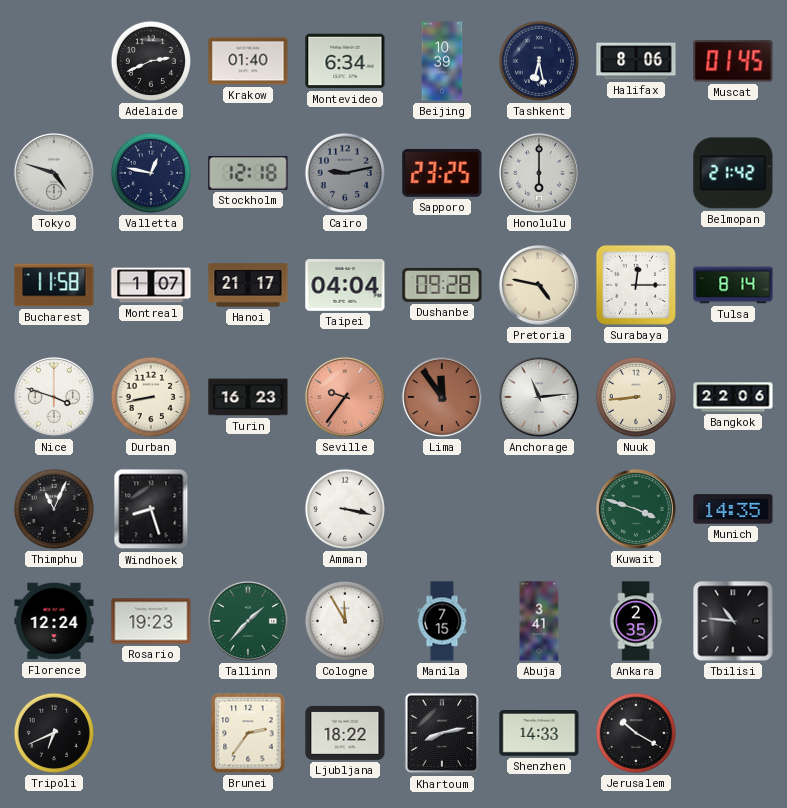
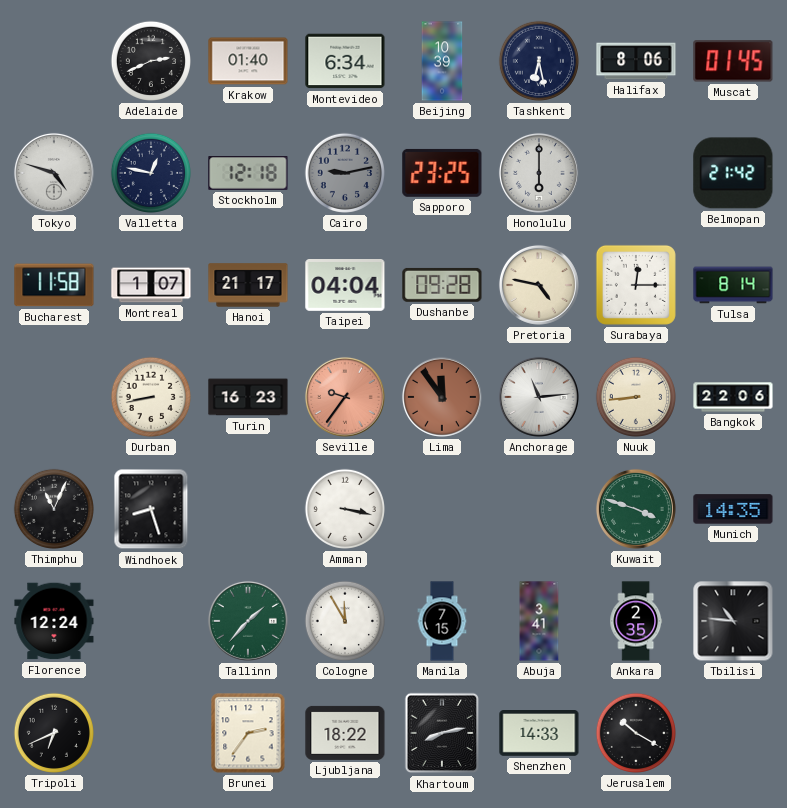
Nice: 3:48 -> none
Rosario: 19:23 -> none
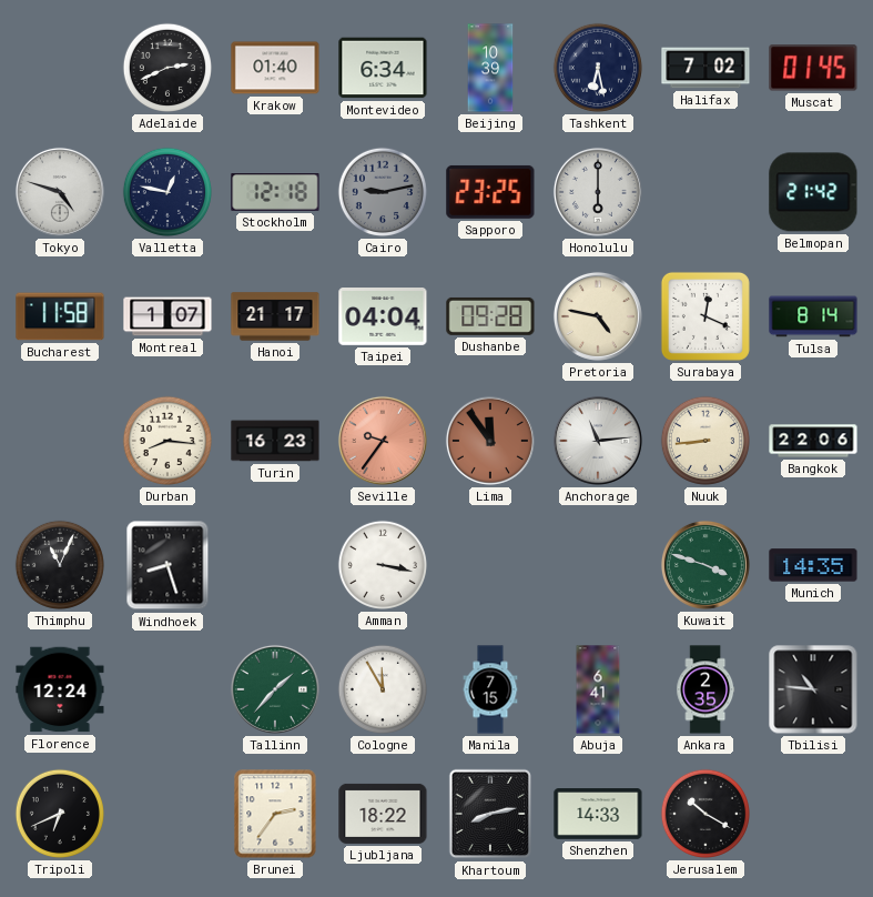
Halifax: 8:06 -> 7:02
Surabaya: 12:15 -> 12:19
Durban: 8:43 -> 8:16
Abuja: 3:41 -> 6:41
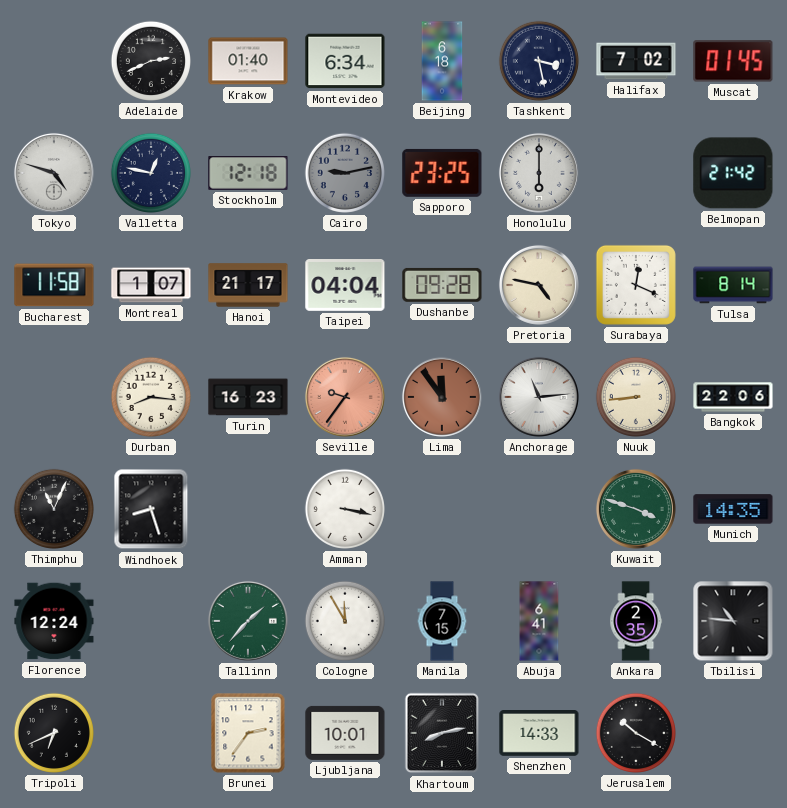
Beijing: 10:39 -> 6:18
Tashkent: 6:28 -> 3:28
Ljubljana: 18:22 -> 10:01
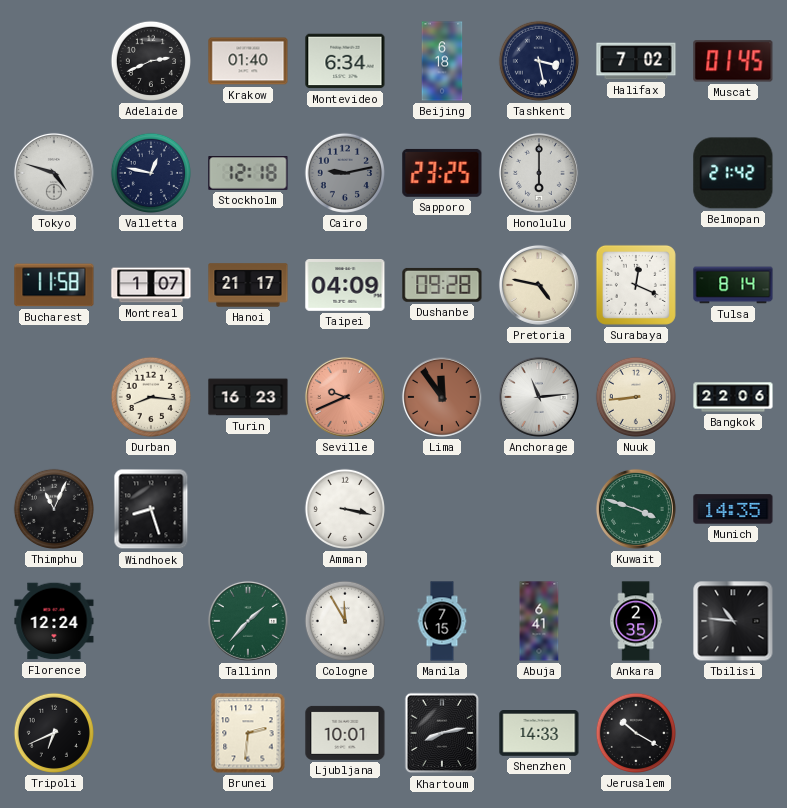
Taipei: 04:04 -> 04:09
Seville: 9:36 -> 9:41
Brunei: 2:36 -> 2:31
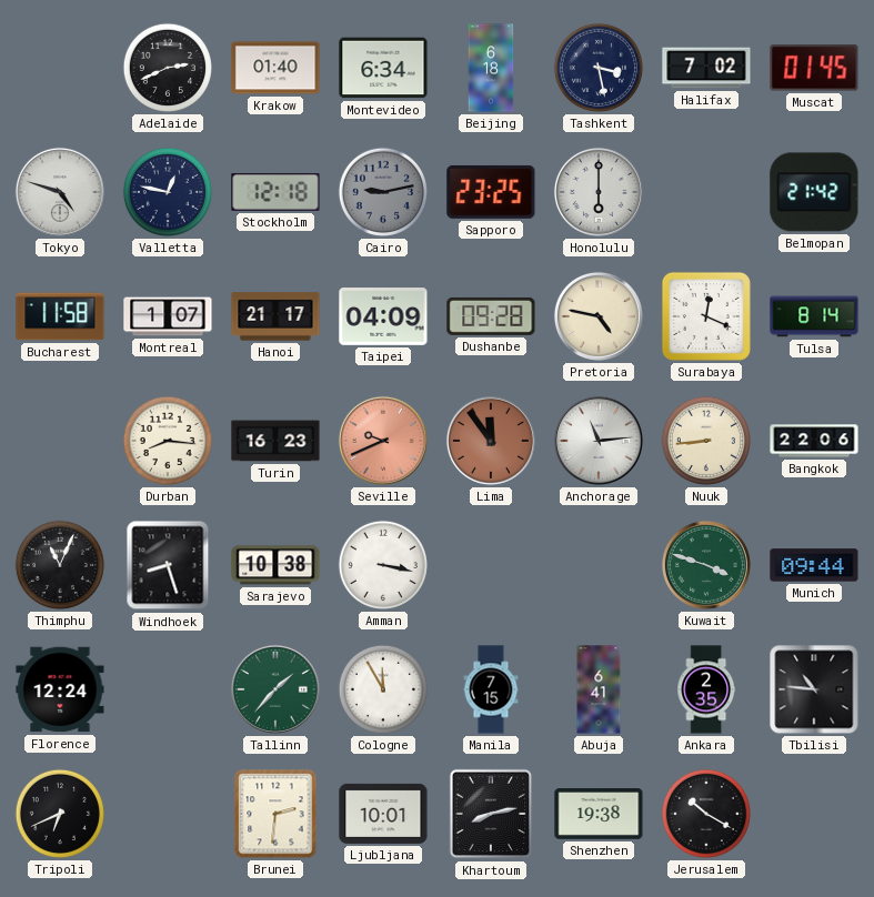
Sarajevo: none -> 10:38
Munich: 14:35 -> 09:44
Shenzhen: 14:33 -> 19:38
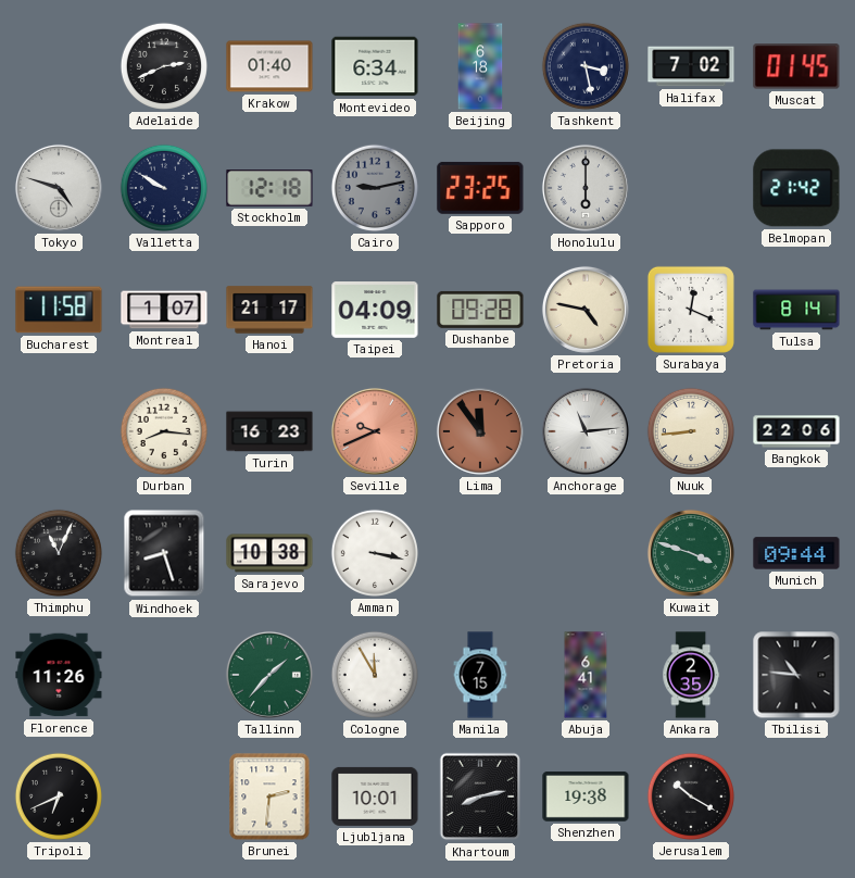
Valletta: 12:47 -> 9:50
Florence: 12:24 -> 11:26
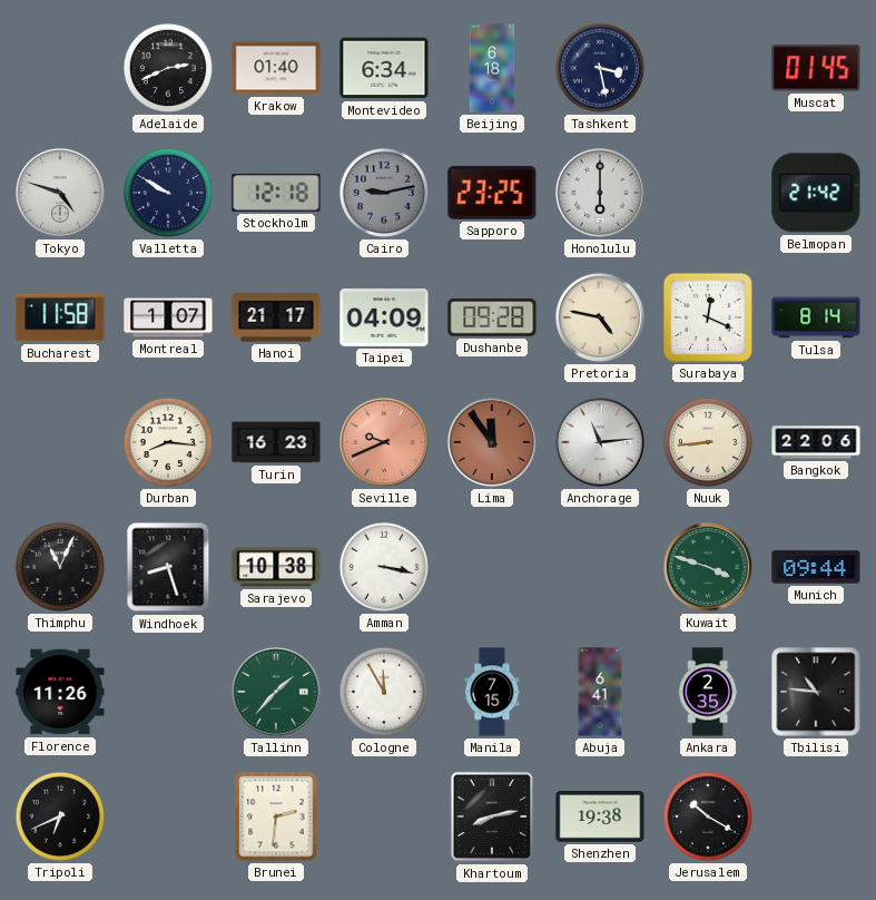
Halifax: 7:02 -> none
Ljubljana: 10:01 -> none
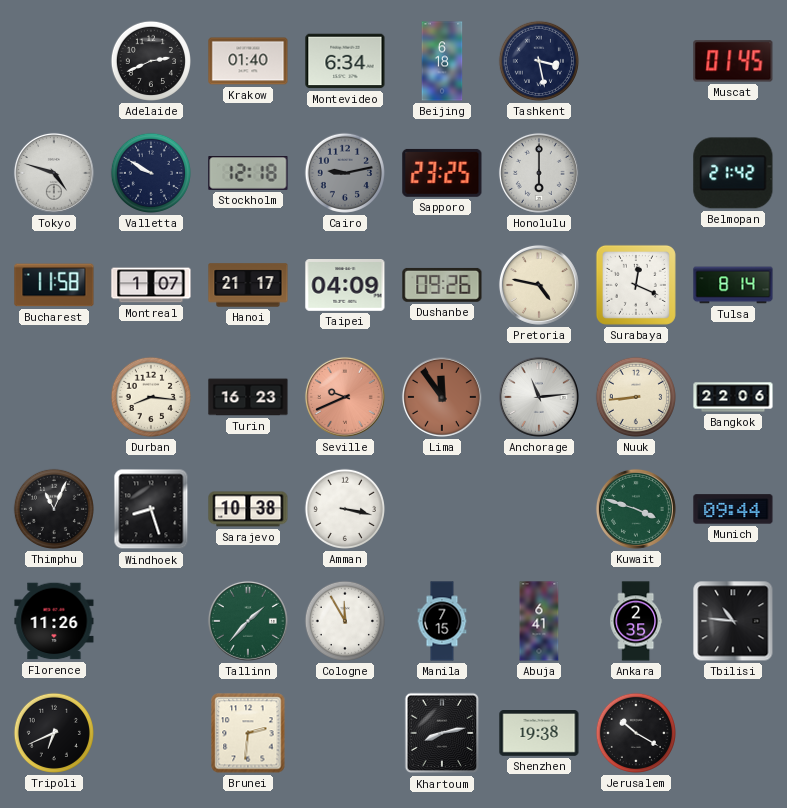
Dushanbe: 09:28 -> 09:26
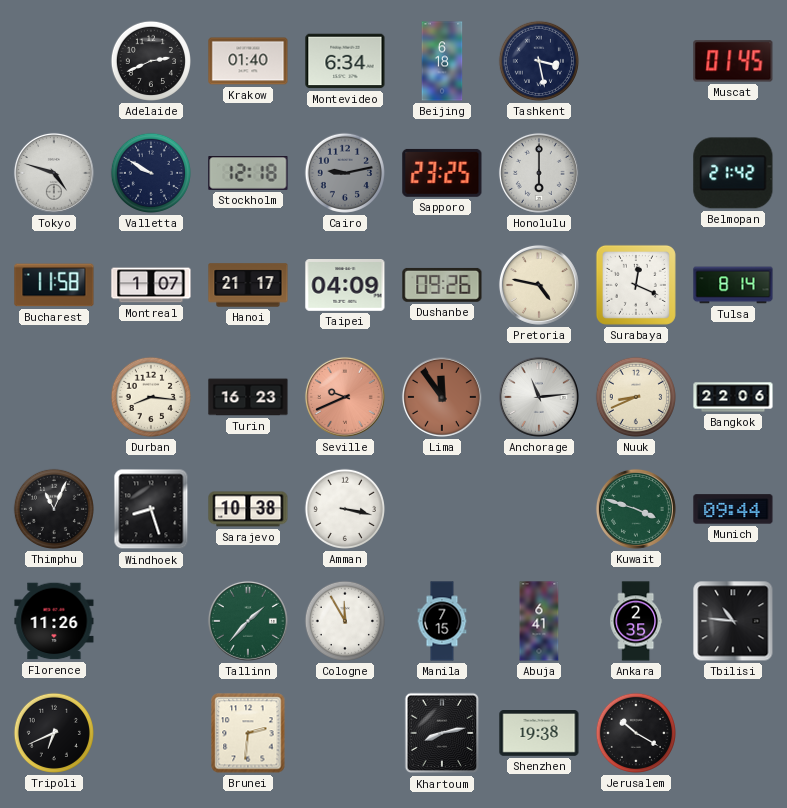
Nuuk: 8:44 -> 8:41
